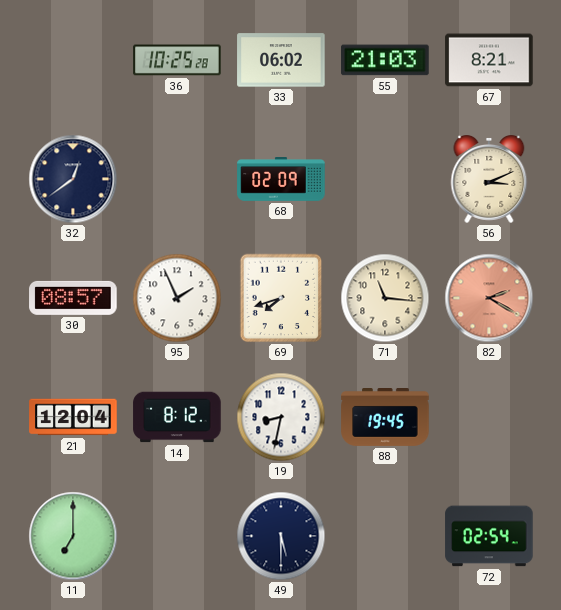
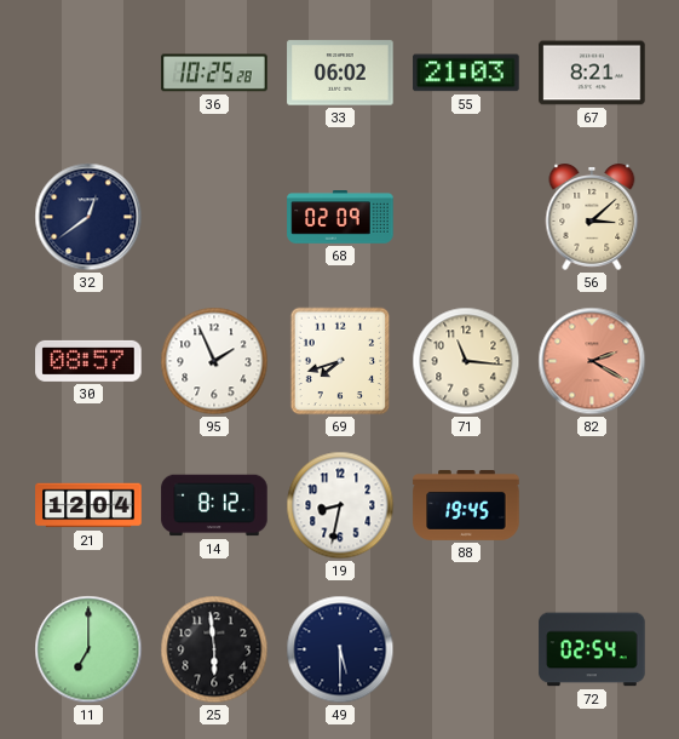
56: 3:11 -> 3:08
25: none -> 5:59
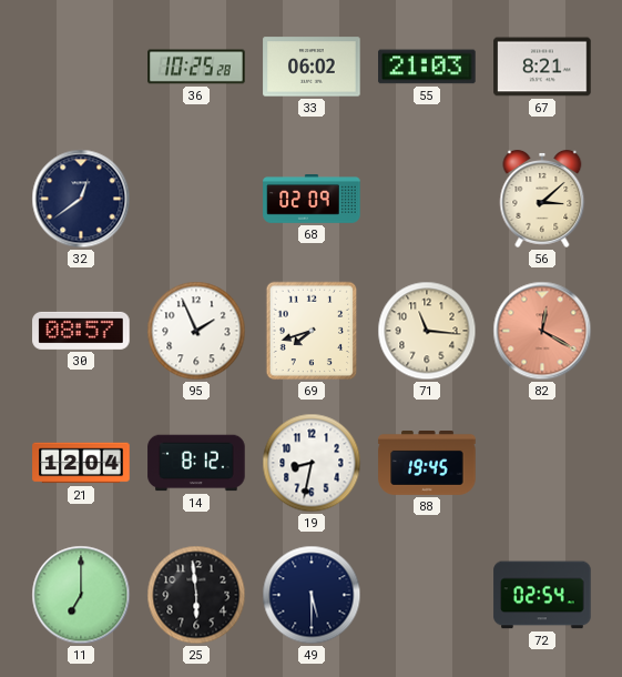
82: 2:20 -> 12:20
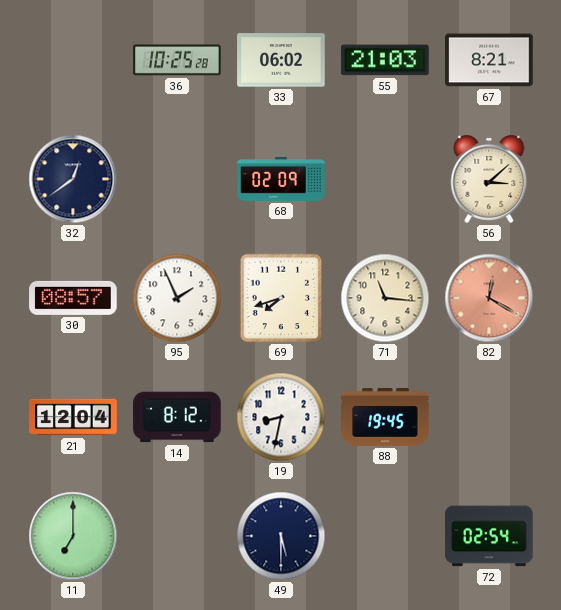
25: 5:59 -> none
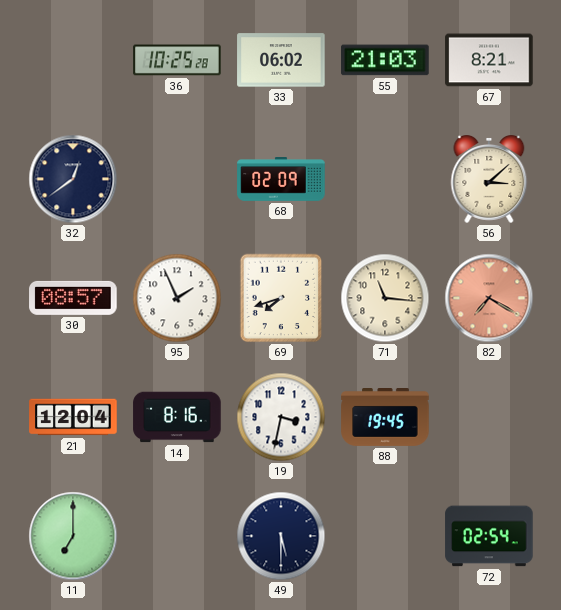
82: 12:20 -> 7:20
14: 8:12 -> 8:16
19: 8:32 -> 3:32
